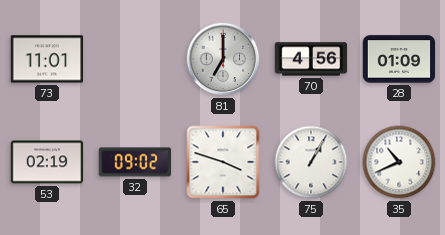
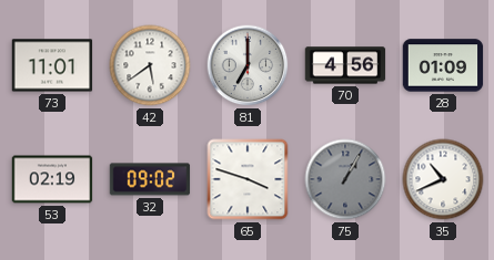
42: none -> 5:39
75 dial: white -> grey
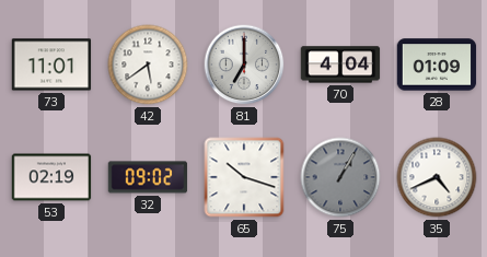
70: 4:56 -> 4:04
65: 3:48 -> 10:18
35: 10:41 -> 4:41
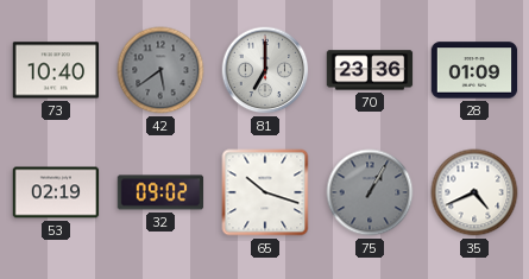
73: 11:01 -> 10:40
42 dial: white -> grey
70: 4:04 -> 23:36
